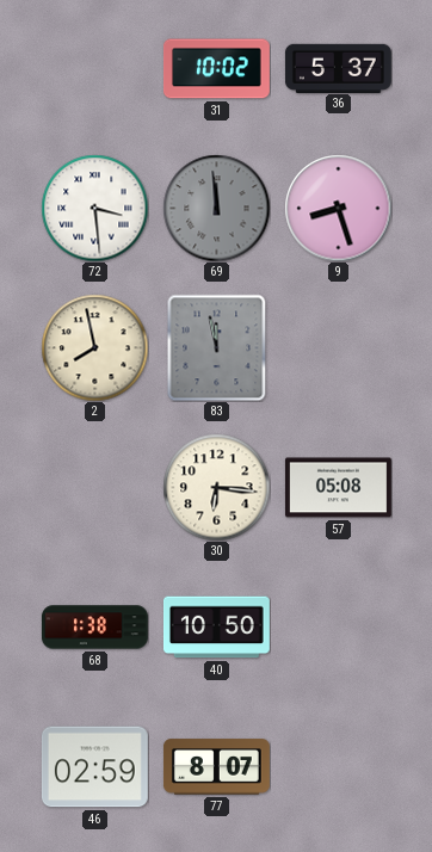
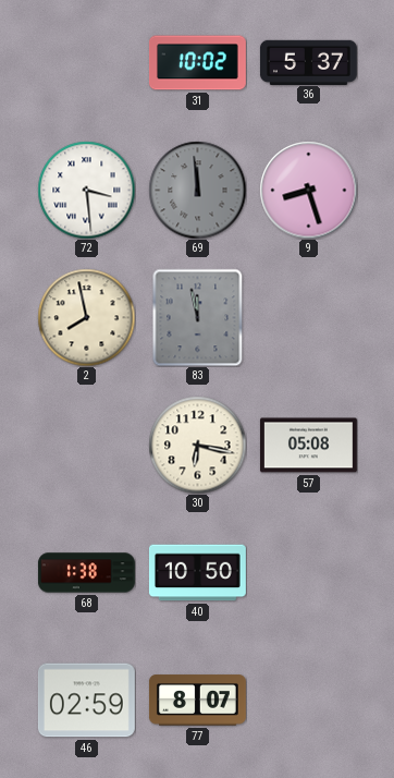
30: 6:16 -> 6:17
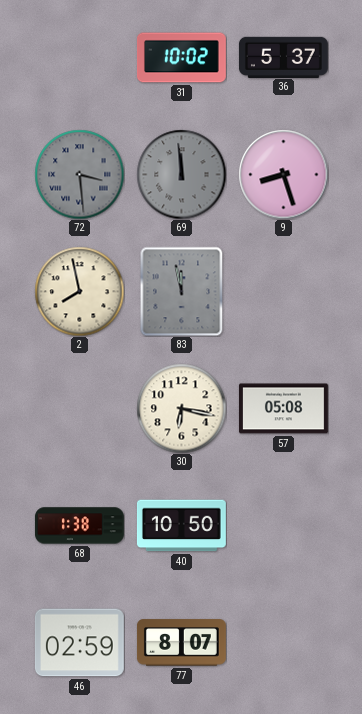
72 dial: white -> grey
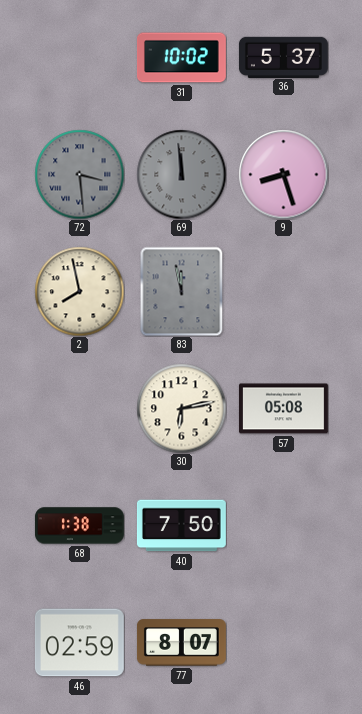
30: 6:17 -> 6:13
40: 10:50 -> 7:50
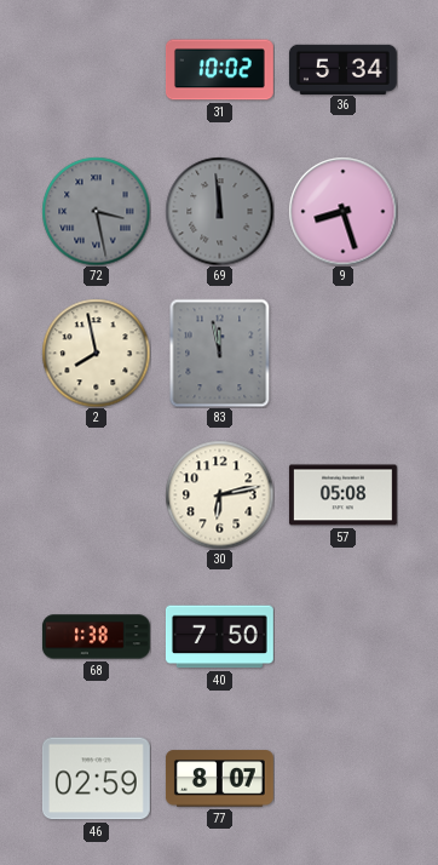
36: 5:37 -> 5:34
72: 3:29 -> 3:28
